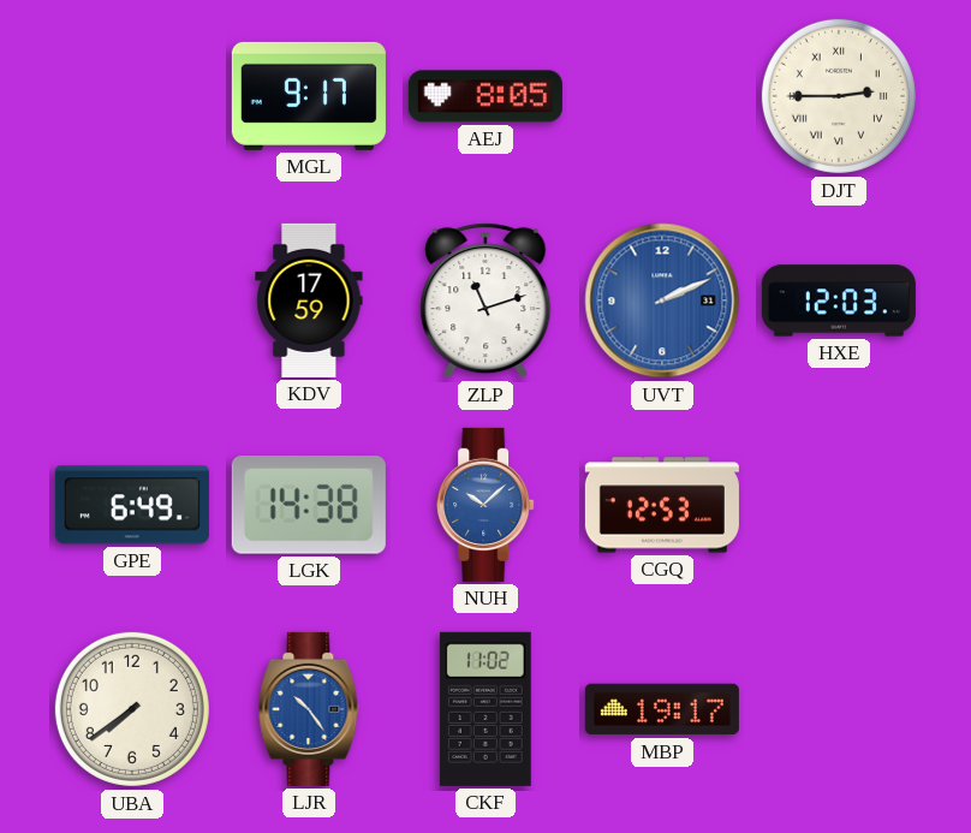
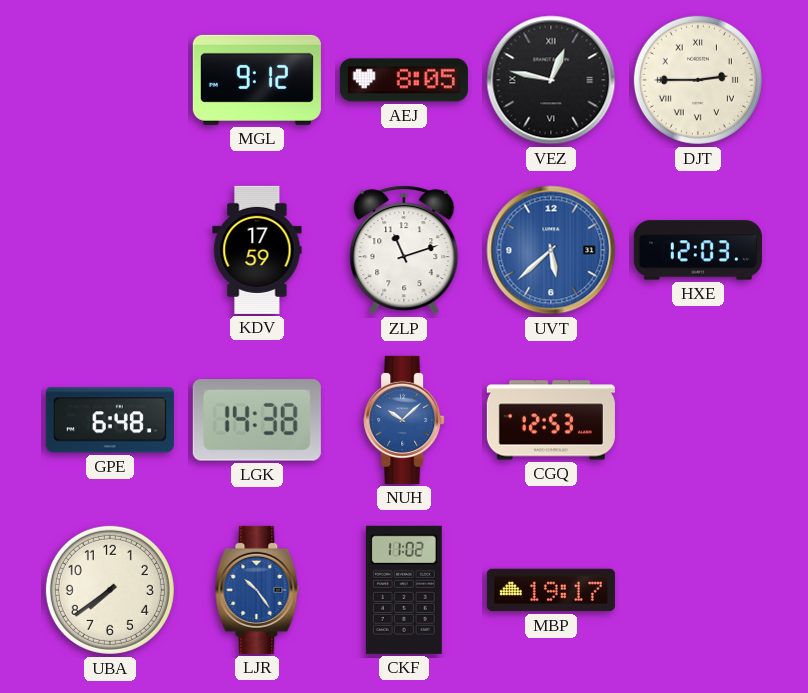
MGL: 9:17 -> 9:12
VEZ: none -> 12:47
UVT: 2:11 -> 5:38
GPE: 6:49 -> 6:48
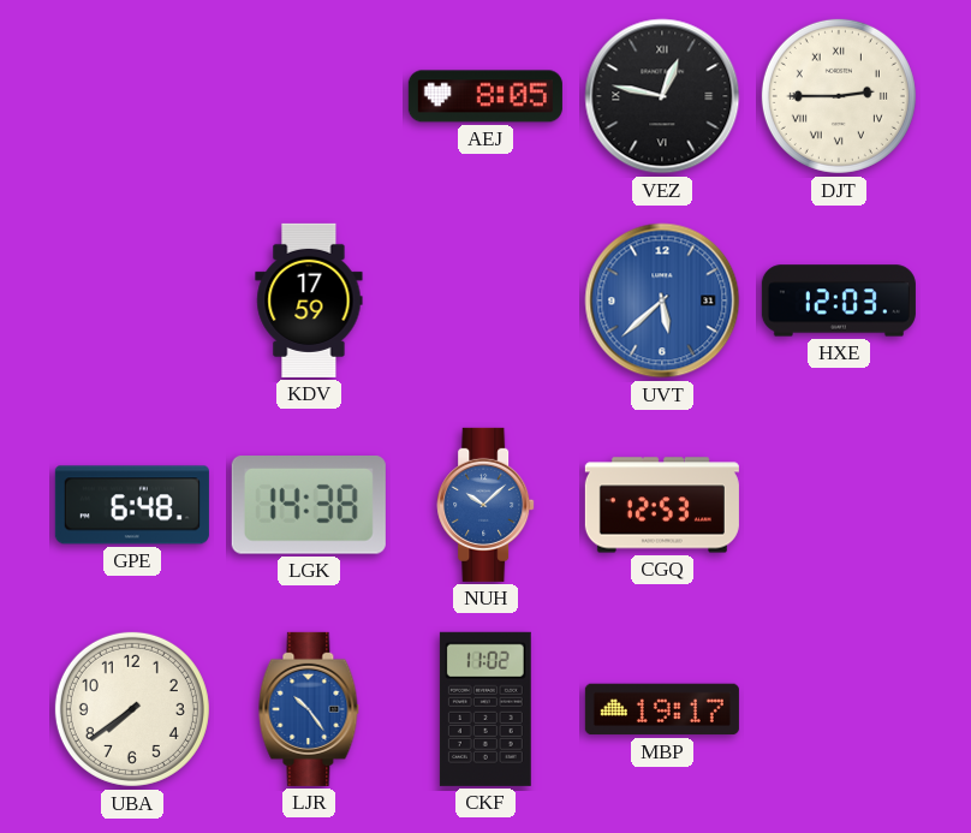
MGL: 9:12 -> none
ZLP: 11:12 -> none
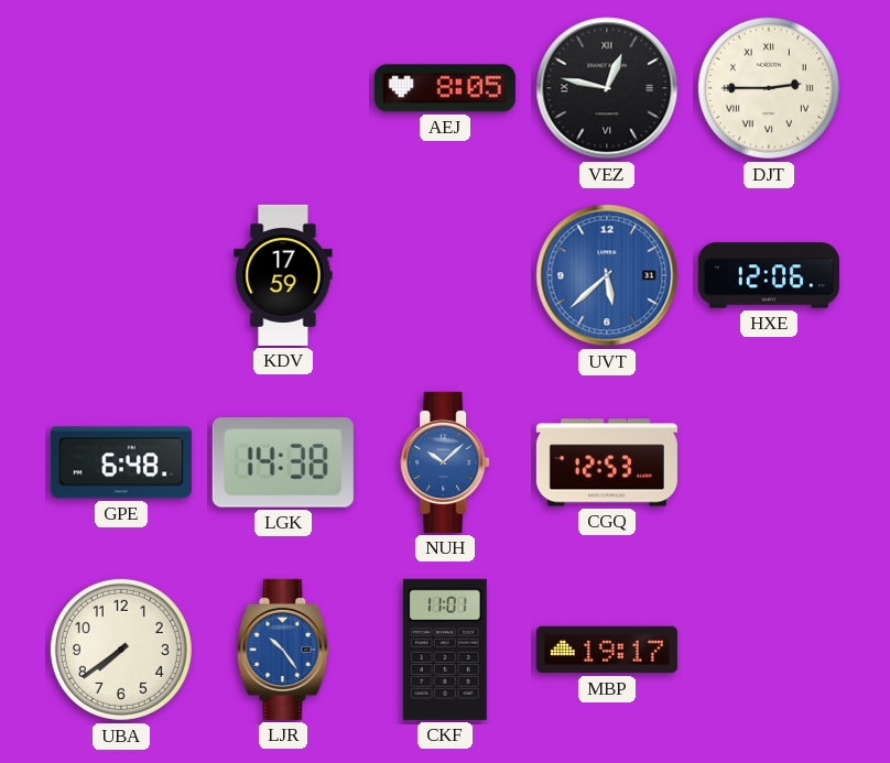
HXE: 12:03 -> 12:06
CKF: 11:02 -> 11:01
